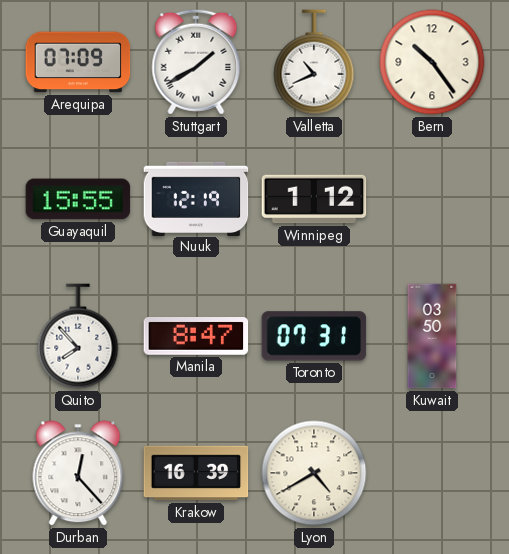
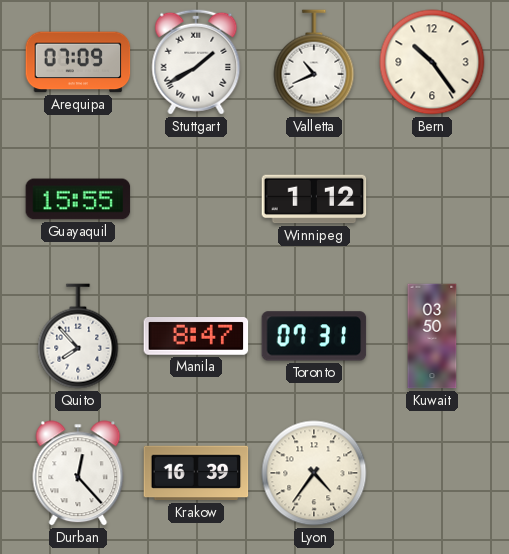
Nuuk: 12:19 -> none
Lyon: 4:40 -> 4:36
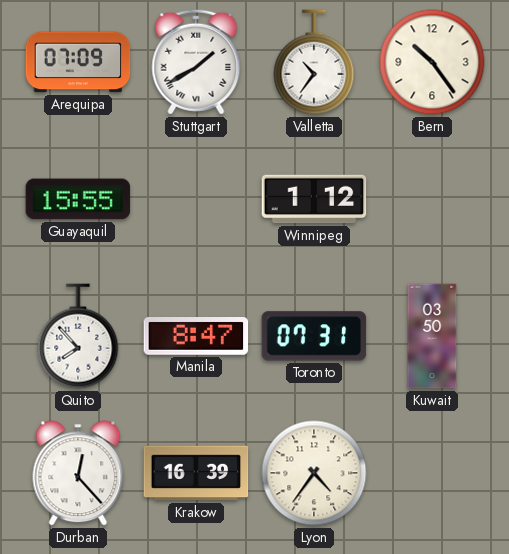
Valletta: 10:41 -> 10:36
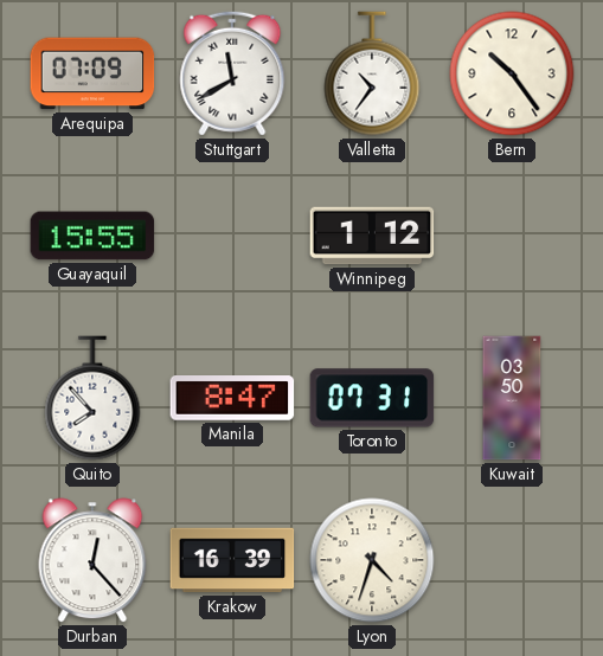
Stuttgart: 1:40 -> 11:40
Lyon: 4:36 -> 4:33
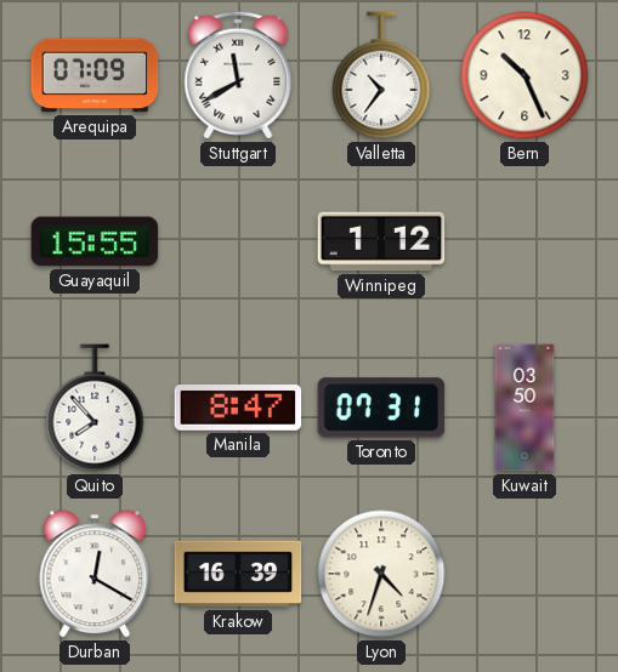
Bern: 10:24 -> 10:26
Durban: 12:23 -> 12:20
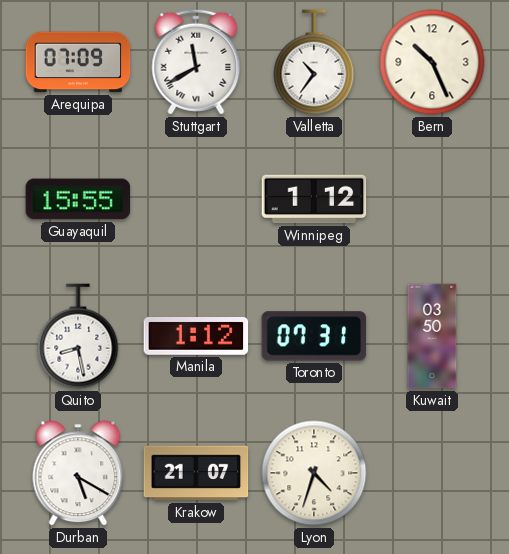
Quito: 7:53 -> 8:28
Manila: 8:47 -> 1:12
Durban: 12:20 -> 5:20
Krakow: 16:39 -> 21:07
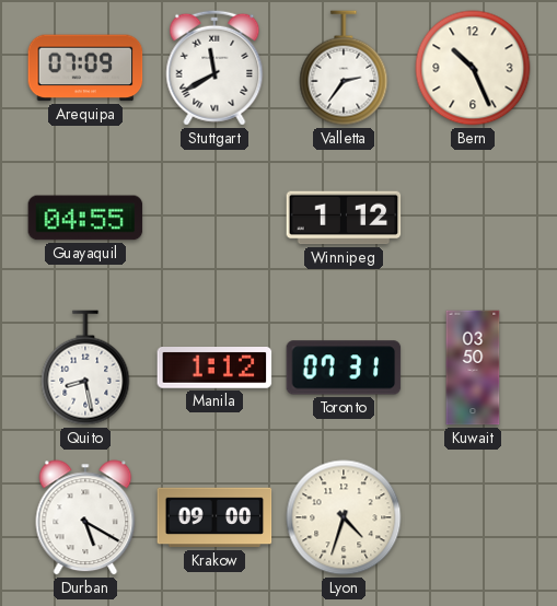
Valletta: 10:36 -> 2:36
Guayaquil: 15:55 -> 04:55
Krakow: 21:07 -> 09:00
